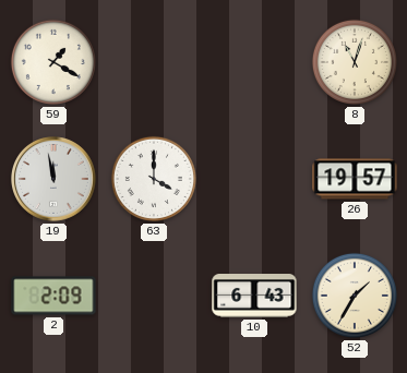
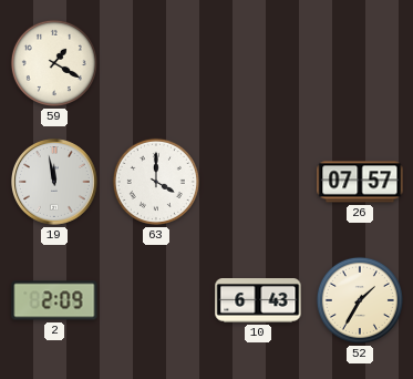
8: 11:03 -> none
26: 19:57 -> 07:57
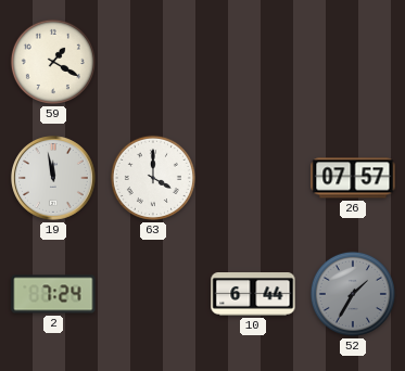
2: 2:09 -> 7:24
10: 6:43 -> 6:44
52 dial: cream -> grey
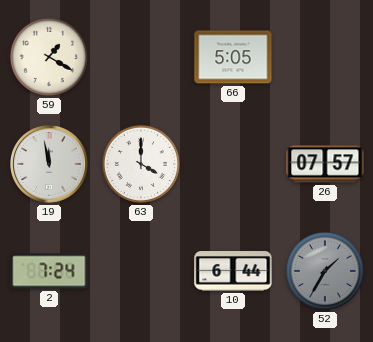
66: none -> 5:05
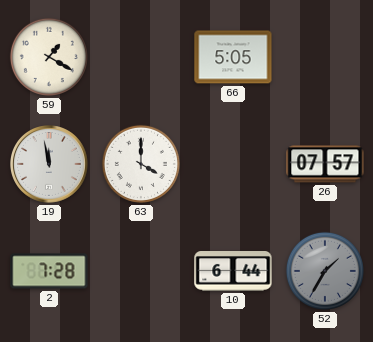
2: 7:24 -> 7:28
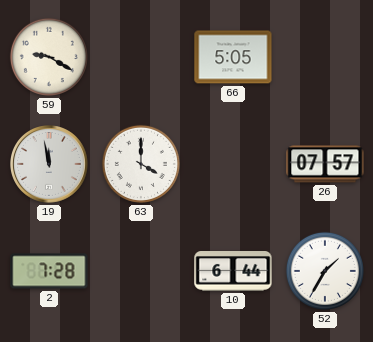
59: 1:20 -> 9:20
52 dial: grey -> white
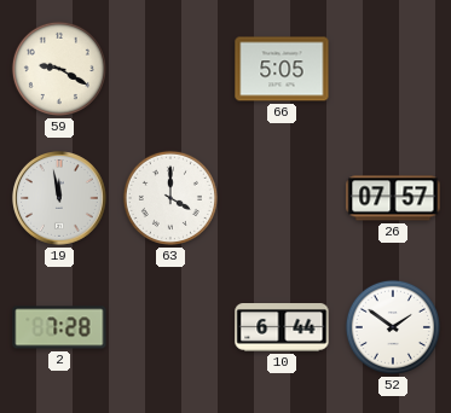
52: 1:35 -> 1:51
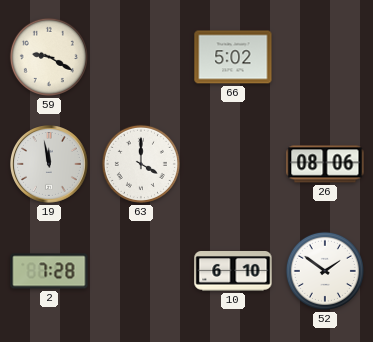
66: 5:05 -> 5:02
26: 07:57 -> 08:06
10: 6:44 -> 6:10
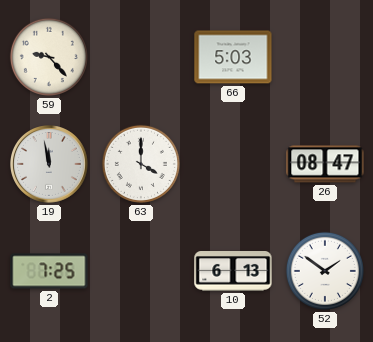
59: 9:20 -> 9:23
66: 5:02 -> 5:03
26: 08:06 -> 08:47
2: 7:28 -> 7:25
10: 6:10 -> 6:13
